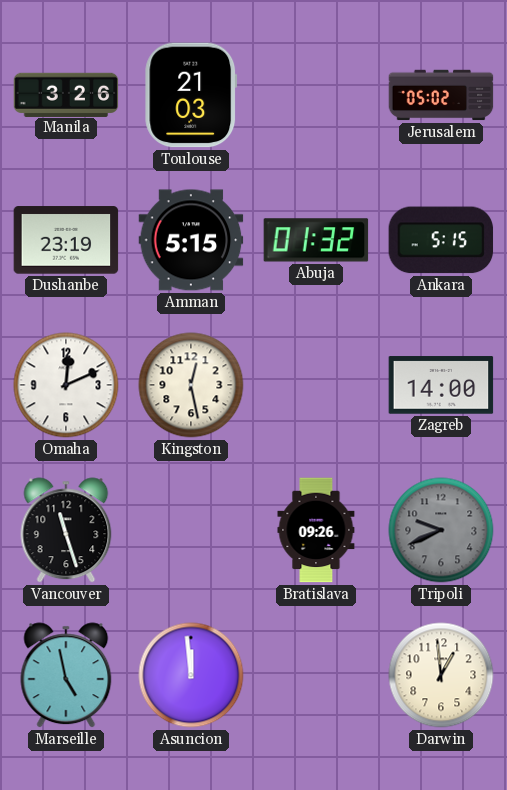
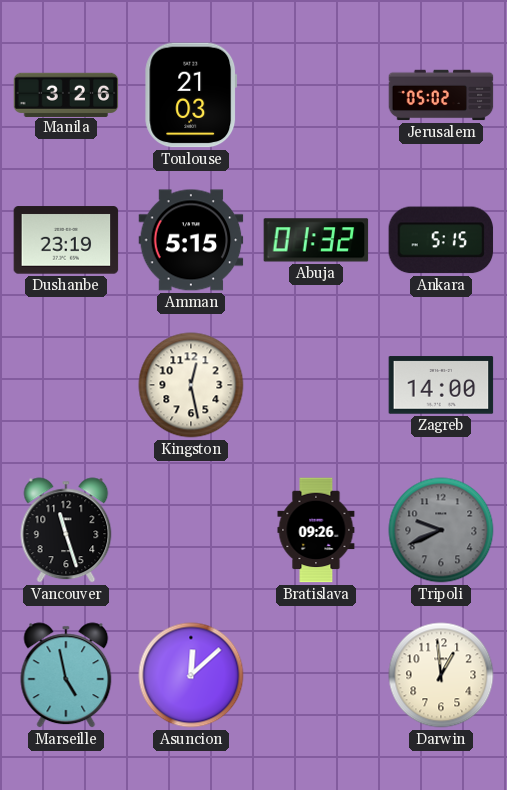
Omaha: 12:11 -> none
Asuncion: 11:59 -> 12:08
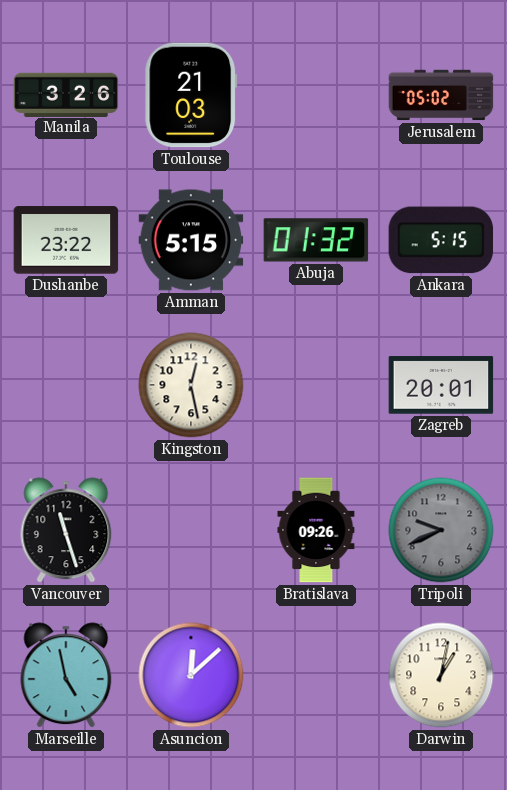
Dushanbe: 23:19 -> 23:22
Zagreb: 14:00 -> 20:01
Darwin: 12:59 -> 1:02
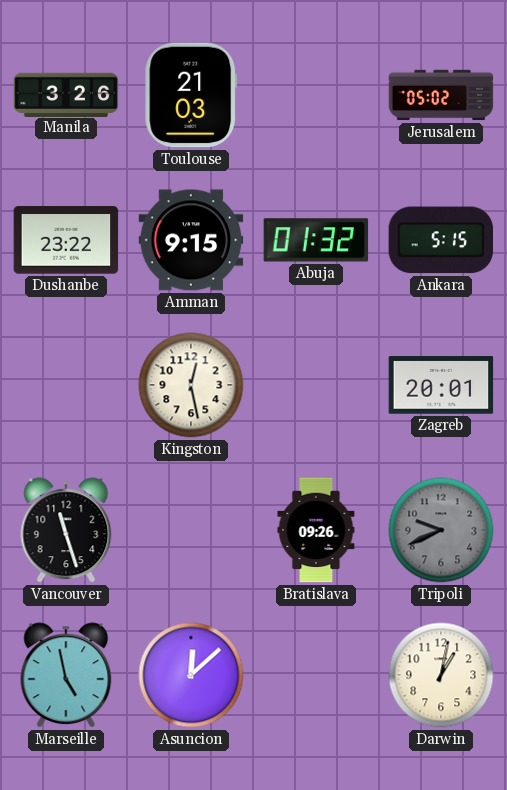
Amman: 5:15 -> 9:15
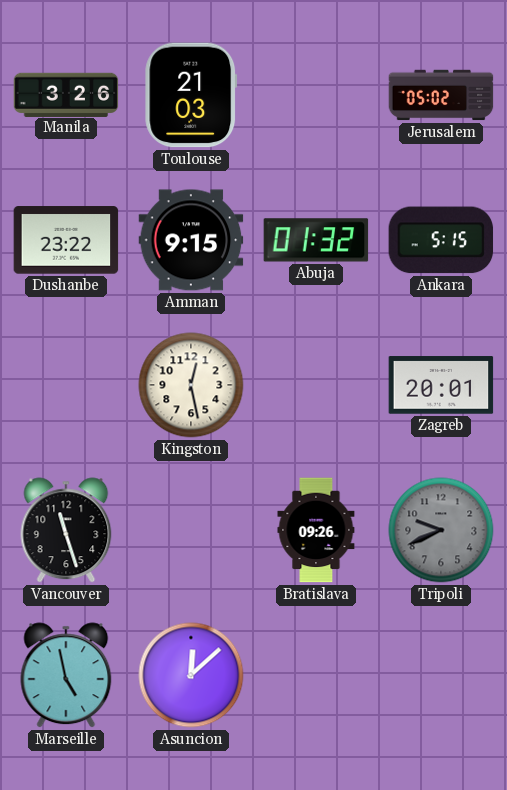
Darwin: 1:02 -> none
